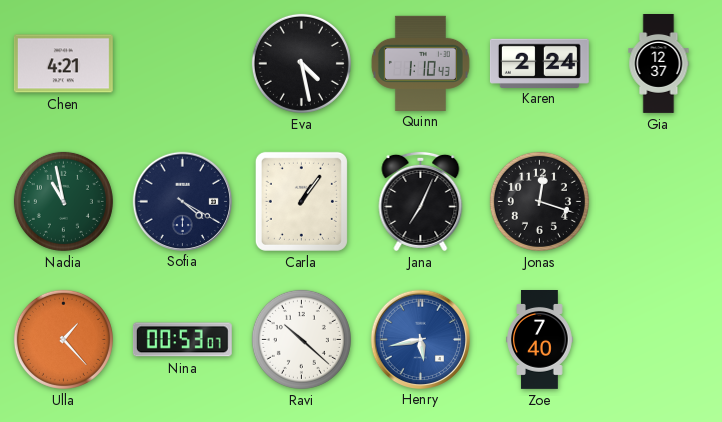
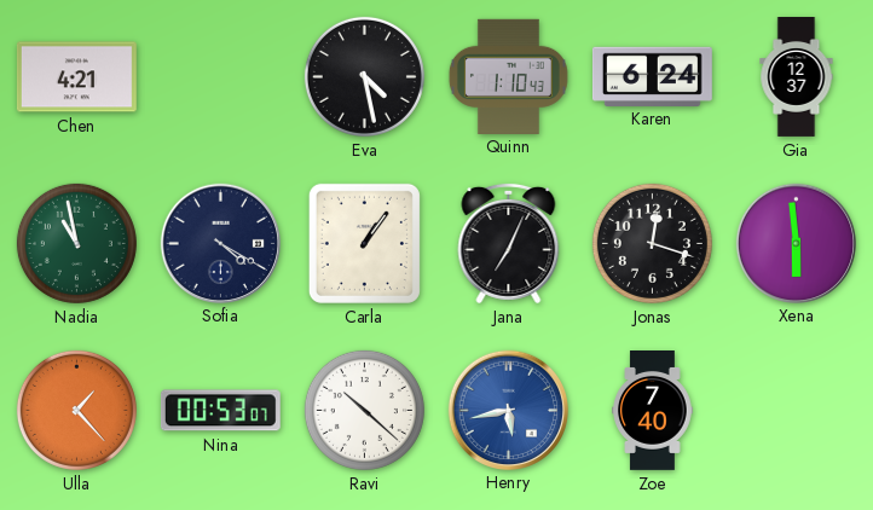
Karen: 2:24 -> 6:24
Xena: none -> 5:59
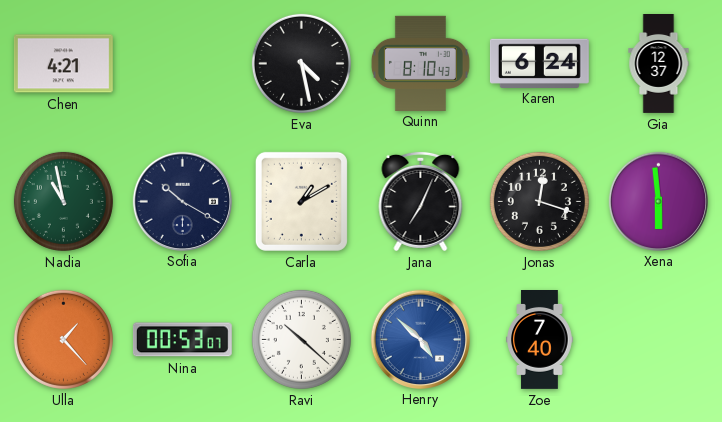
Quinn: 1:10 -> 8:10
Sofia: 4:20 -> 10:20
Carla: 1:06 -> 1:10
Henry: 5:43 -> 4:52
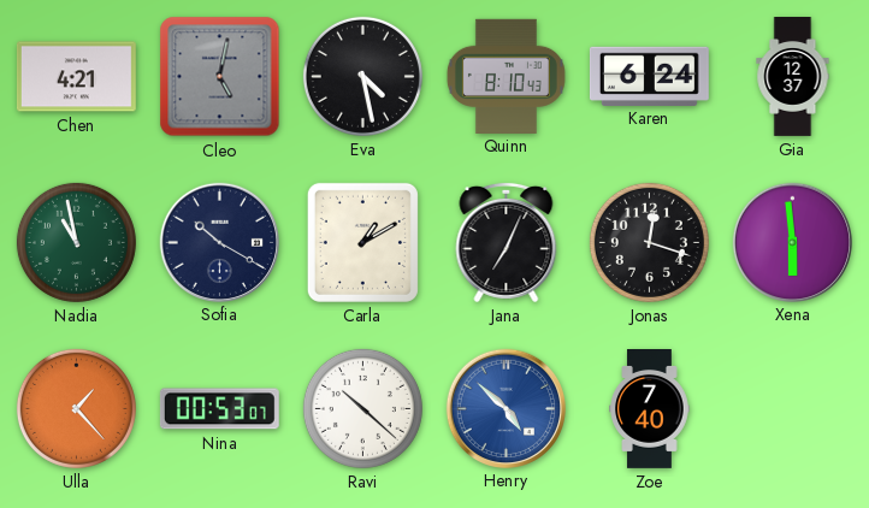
Cleo: none -> 5:02
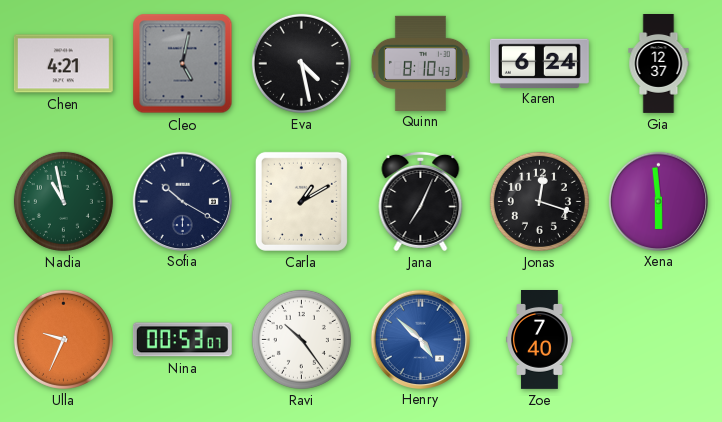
Ulla: 1:23 -> 9:34
Ravi: 10:22 -> 10:24
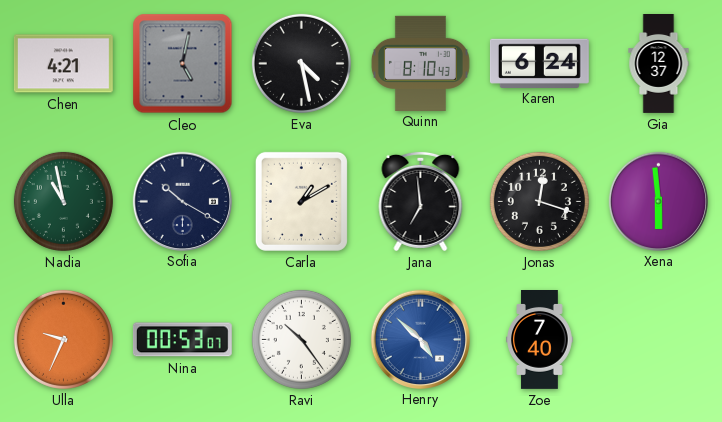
Jana: 7:04 -> 6:59
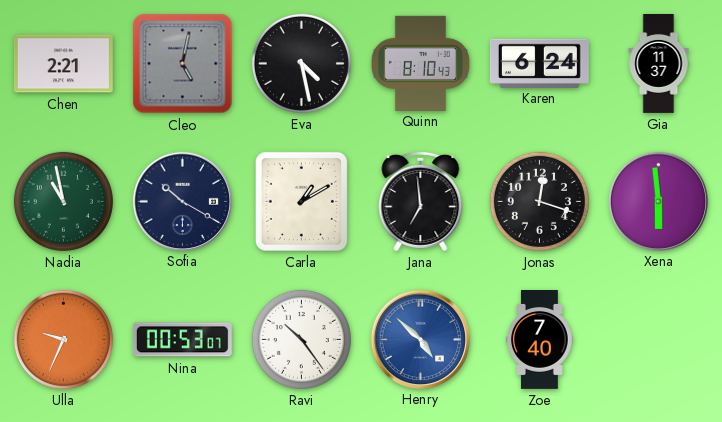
Chen: 4:21 -> 2:21
Gia: 12:37 -> 11:37
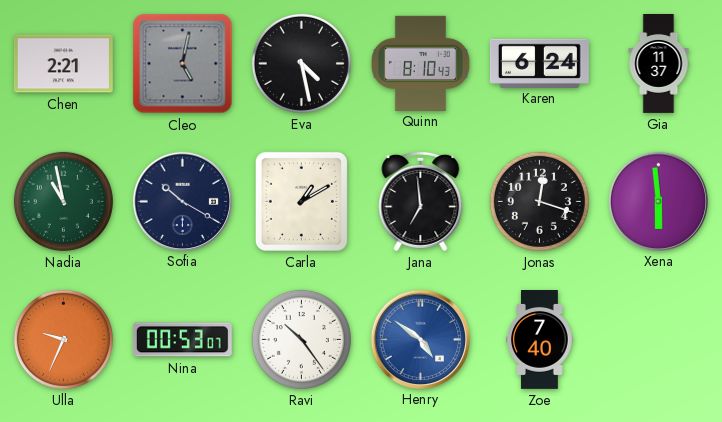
Henry: 4:52 -> 4:51
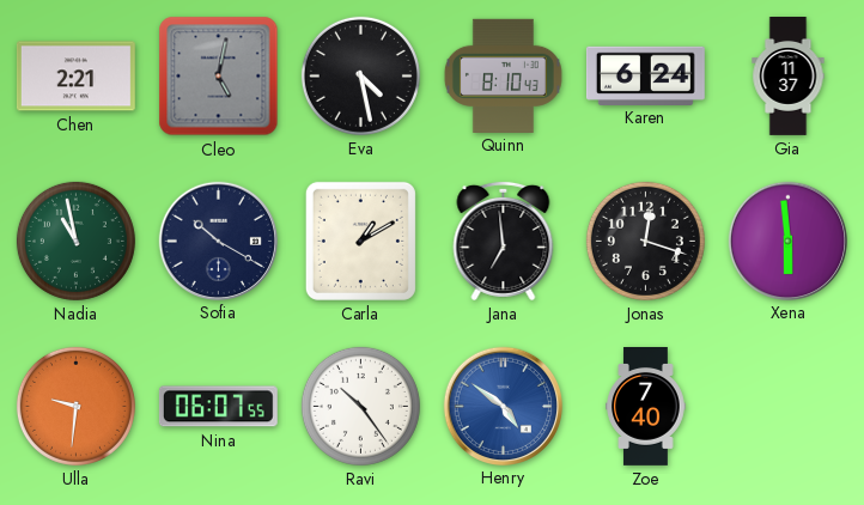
Ulla: 9:34 -> 9:31
Nina: 00:53 -> 06:07
